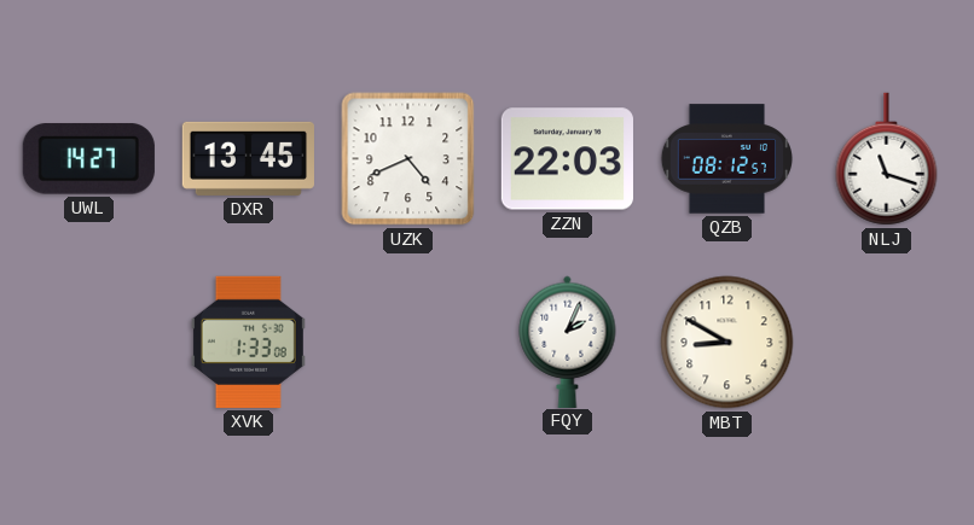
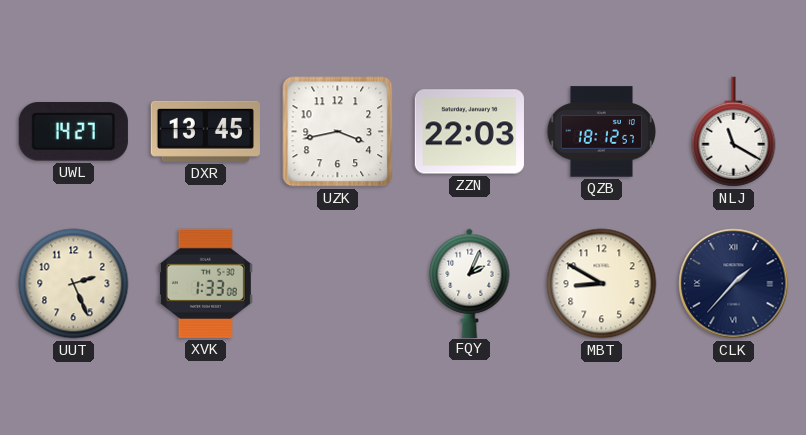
UZK: 4:41 -> 3:43
QZB: 08:12 -> 18:12
NLJ: 11:18 -> 11:20
UUT: none -> 2:26
CLK: none -> 1:37
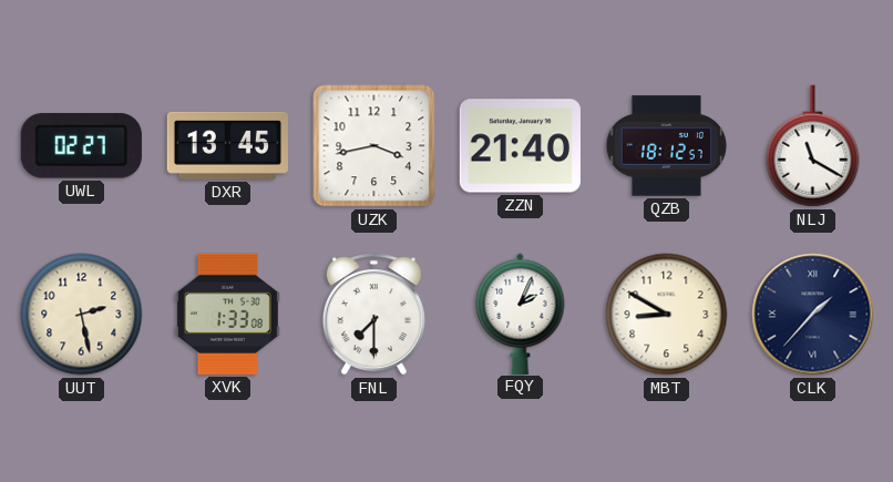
UWL: 14:27 -> 02:27
ZZN: 22:03 -> 21:40
UUT: 2:26 -> 2:28
FNL: none -> 7:30
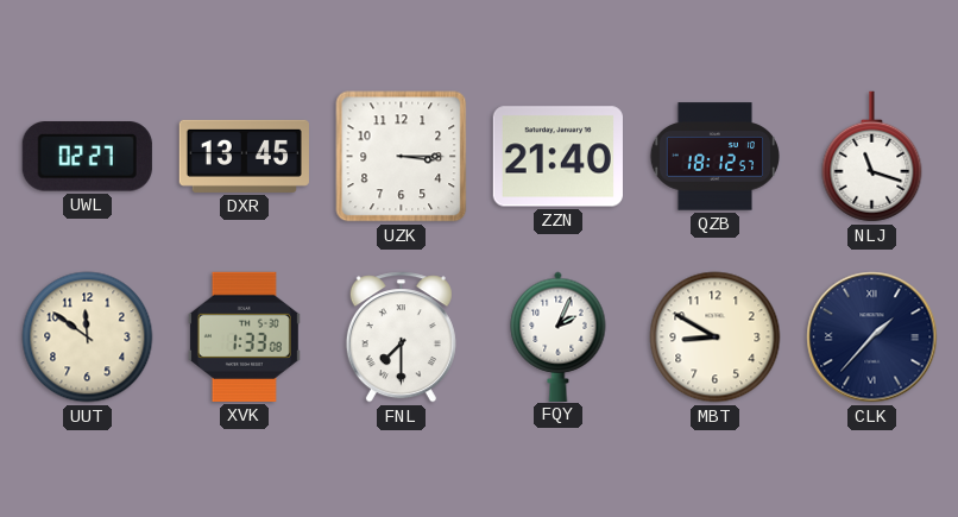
UZK: 3:43 -> 3:15
NLJ: 11:20 -> 11:18
UUT: 2:28 -> 11:51
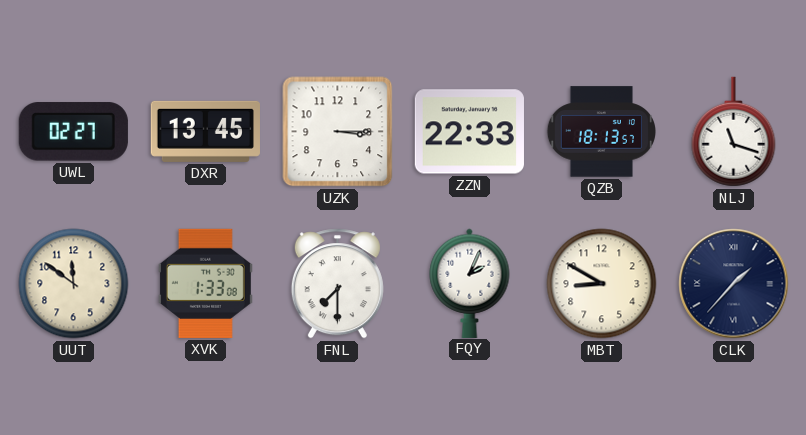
ZZN: 21:40 -> 22:33
QZB: 18:12 -> 18:13
